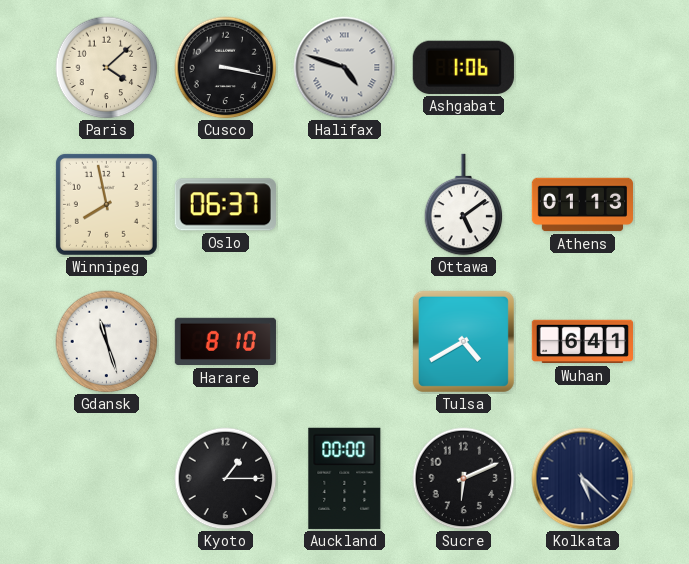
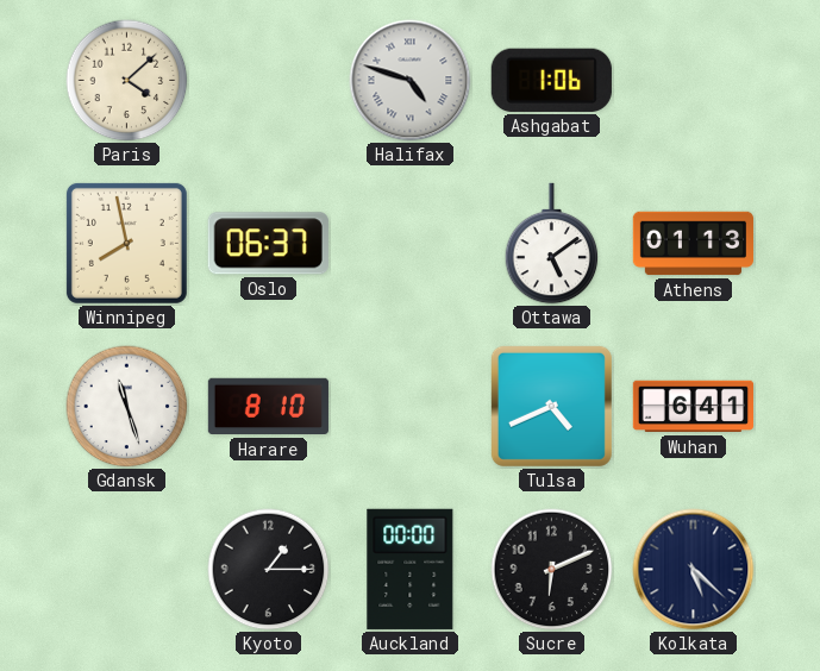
Cusco: 3:17 -> none
Tulsa: 4:40 -> 4:41
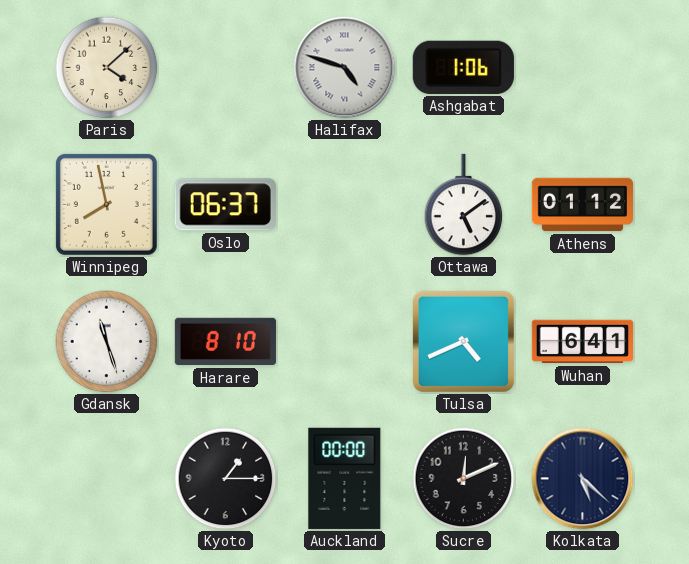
Athens: 01:13 -> 01:12
Sucre: 6:11 -> 12:11
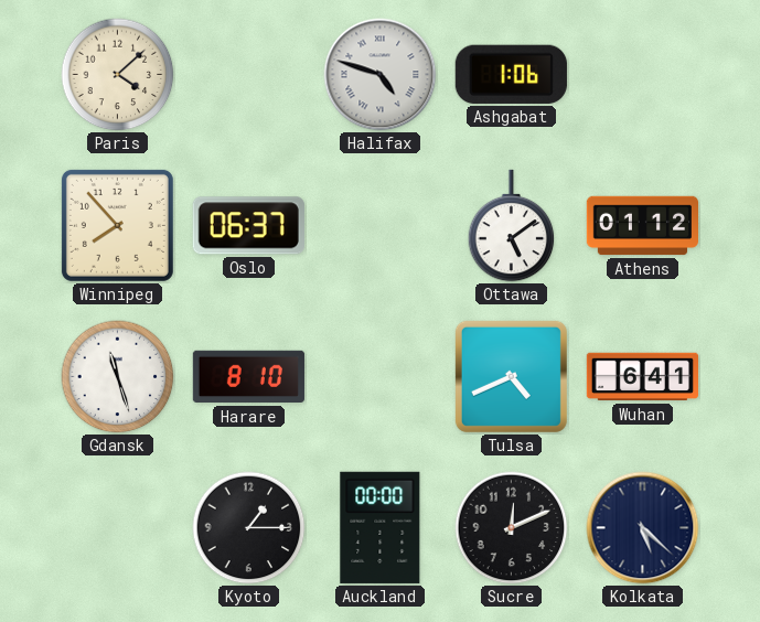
Winnipeg: 7:58 -> 7:53
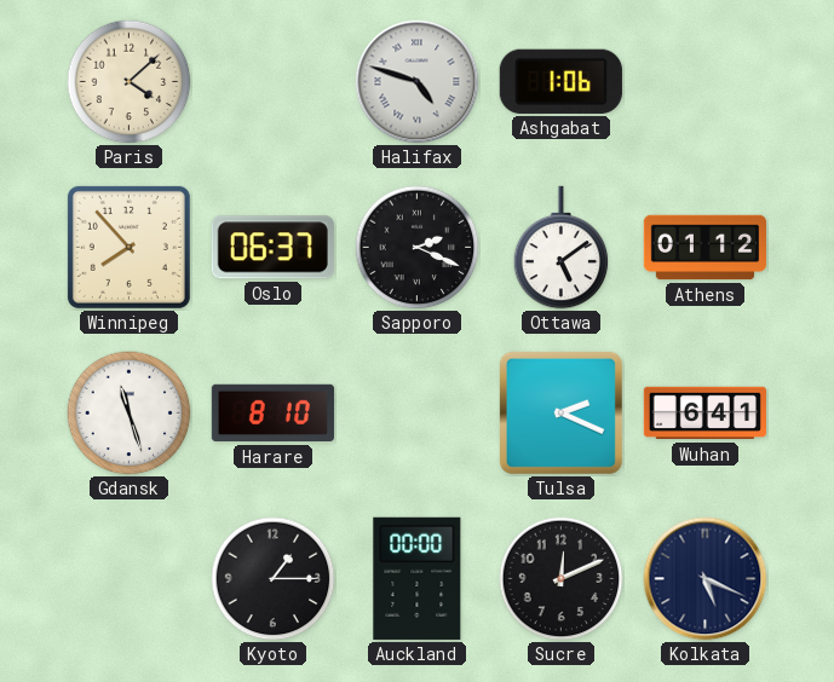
Sapporo: none -> 2:19
Tulsa: 4:41 -> 2:19
Kolkata: 5:22 -> 5:19
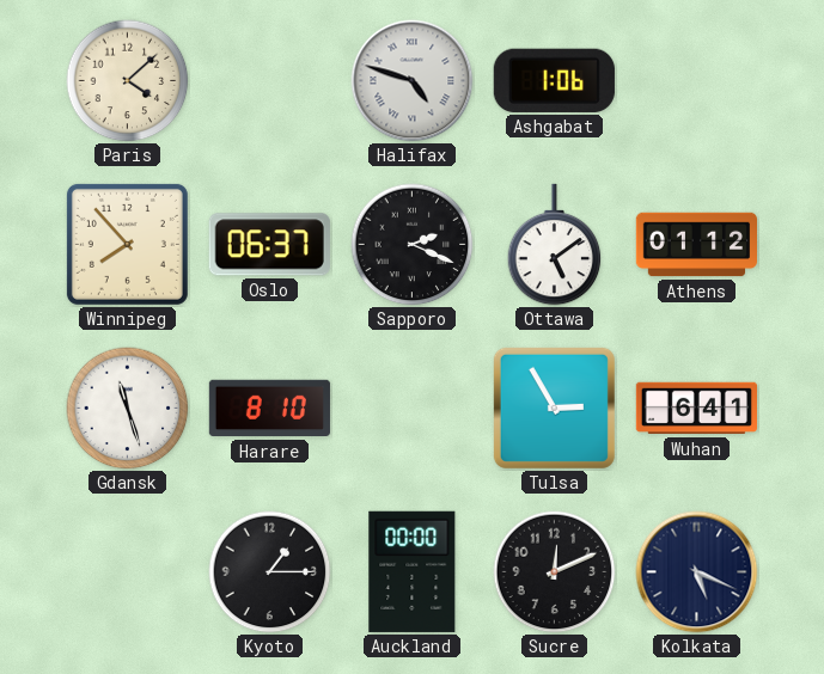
Tulsa: 2:19 -> 2:55
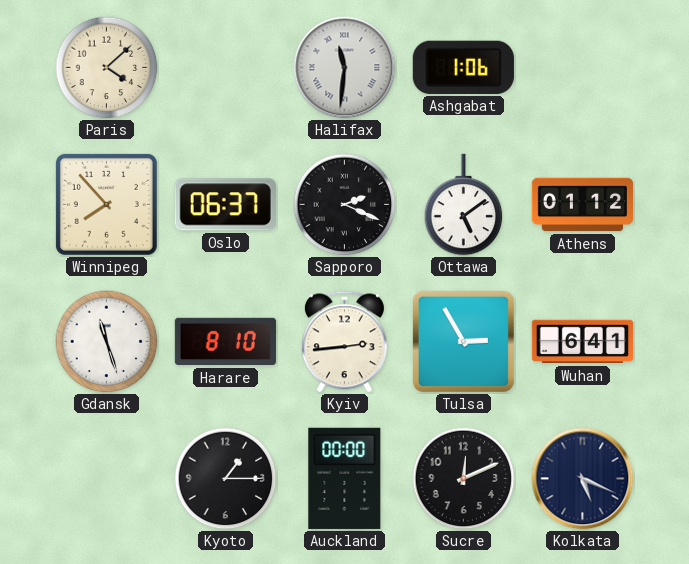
Halifax: 4:48 -> 11:31
Kyiv: none -> 2:44
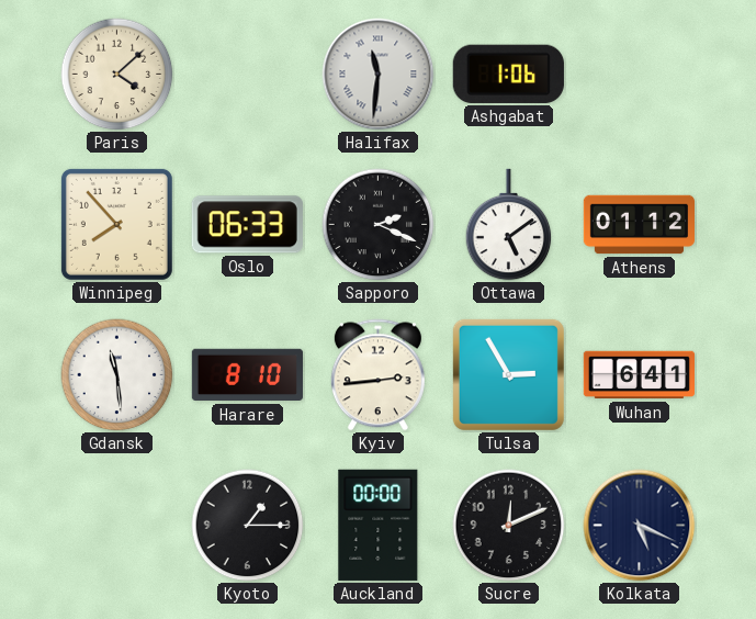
Oslo: 06:37 -> 06:33
Gdansk: 11:27 -> 11:29
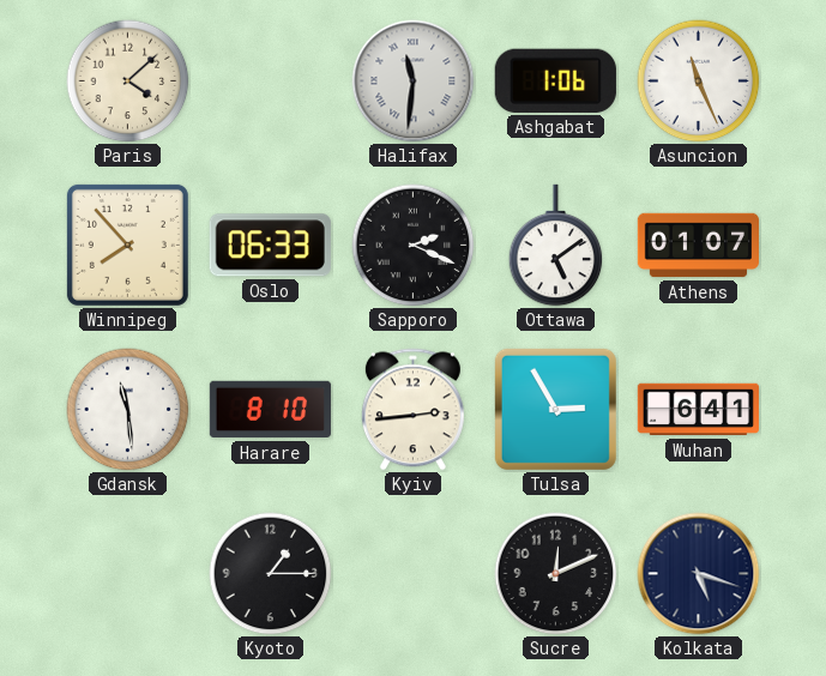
Asuncion: none -> 11:26
Athens: 01:12 -> 01:07
Auckland: 00:00 -> none
Kolkata: 5:19 -> 5:18
